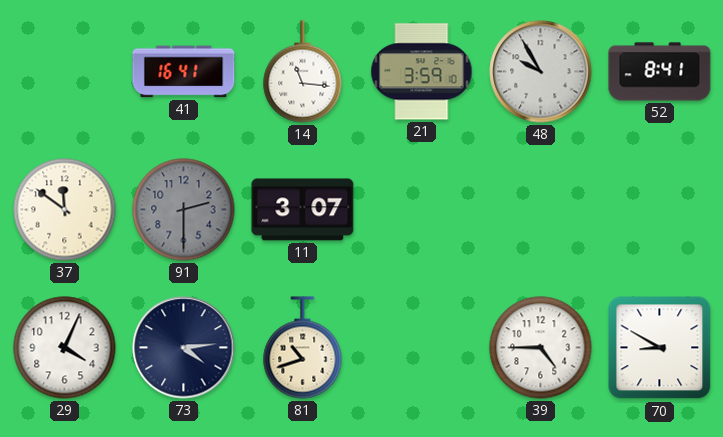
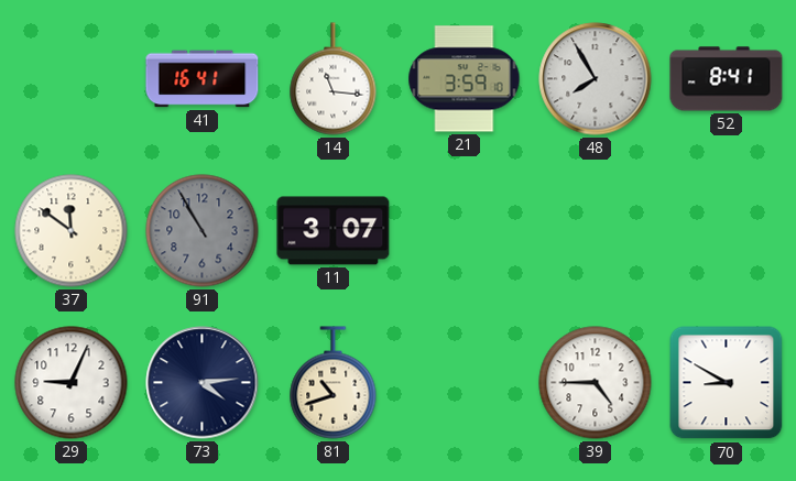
48: 9:55 -> 7:55
91: 2:30 -> 10:55
29: 4:04 -> 9:04
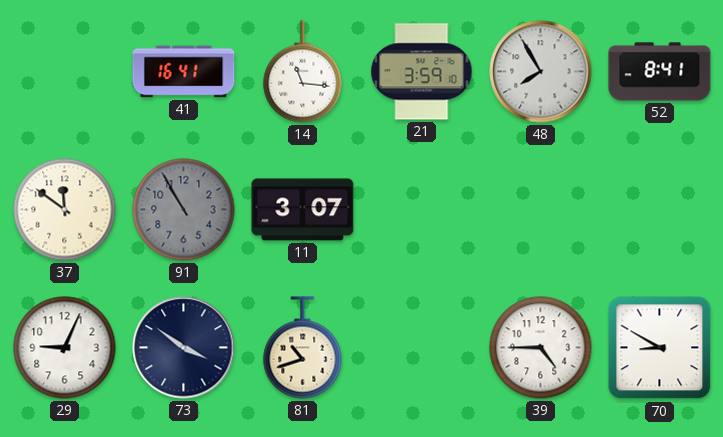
73: 4:14 -> 3:51
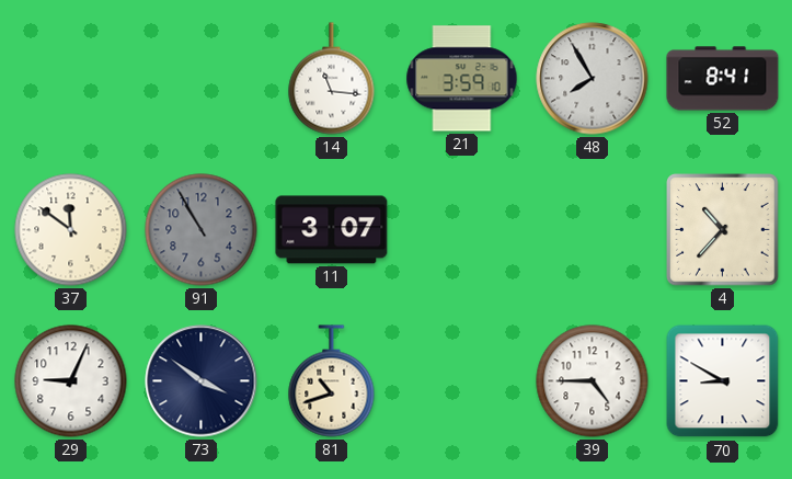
41: 16:41 -> none
4: none -> 10:37
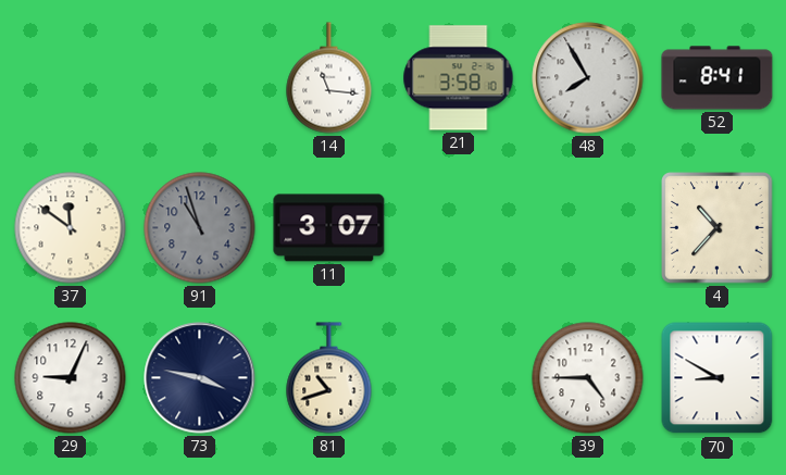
21: 3:59 -> 3:58
91: 10:55 -> 10:57
73: 3:51 -> 3:47
